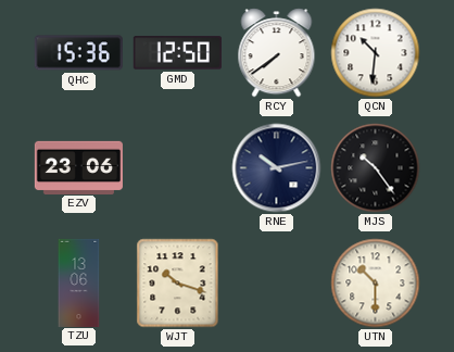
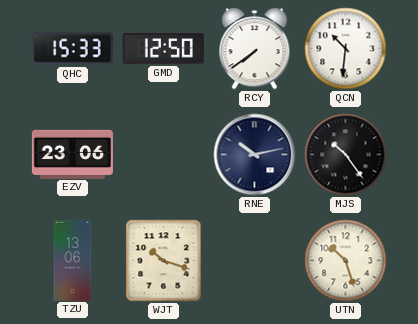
QHC: 15:36 -> 15:33
UTN: 10:30 -> 10:27
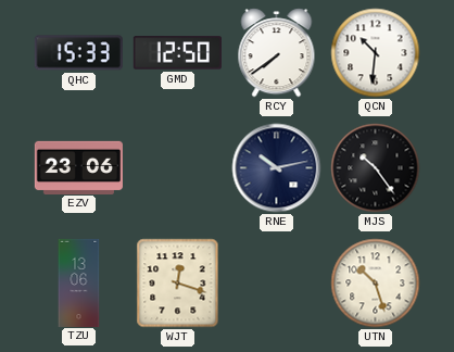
WJT: 10:18 -> 12:18
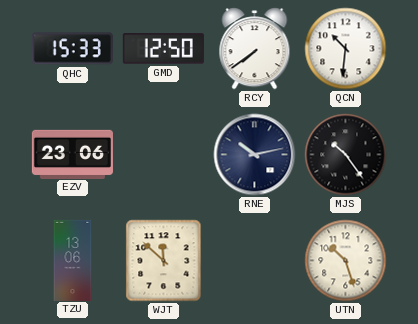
WJT: 12:18 -> 11:52
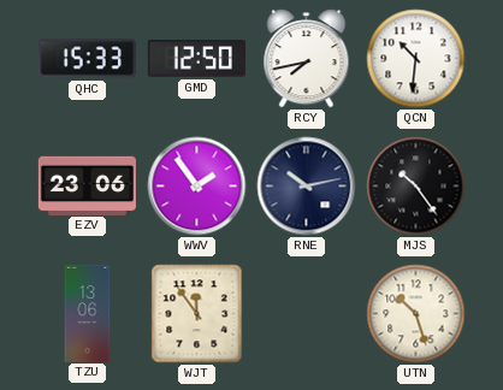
RCY: 7:39 -> 7:43
WWV: none -> 1:54
WJT: 11:52 -> 11:54
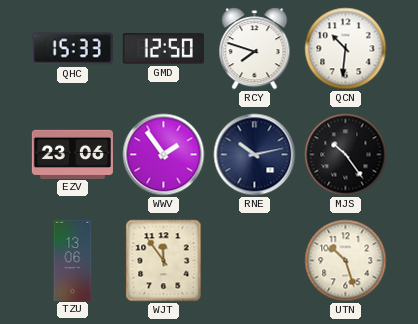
RCY: 7:43 -> 7:48
